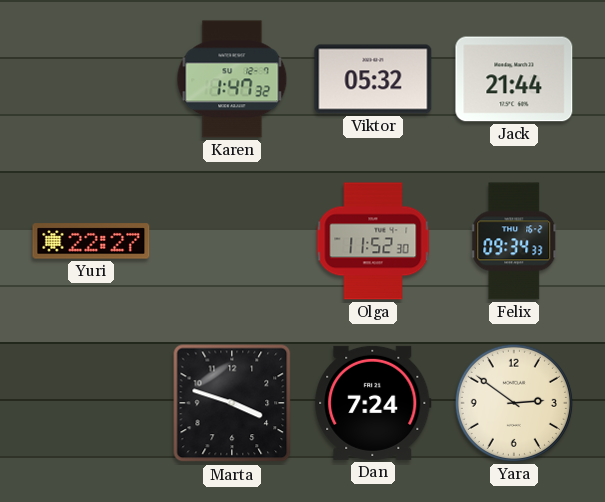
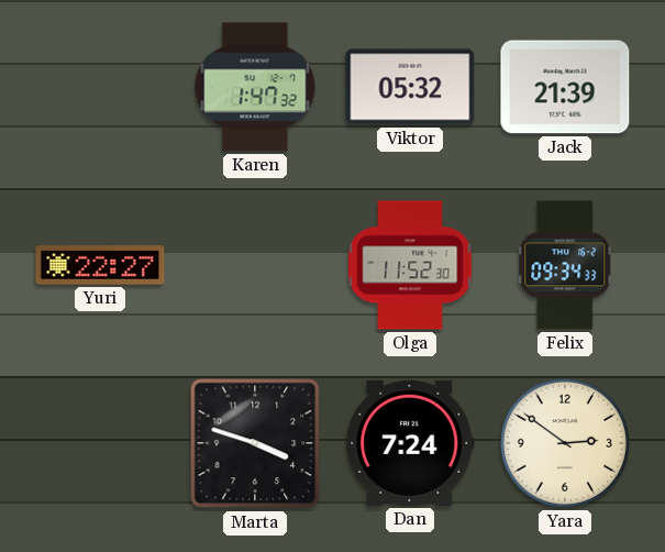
Jack: 21:44 -> 21:39
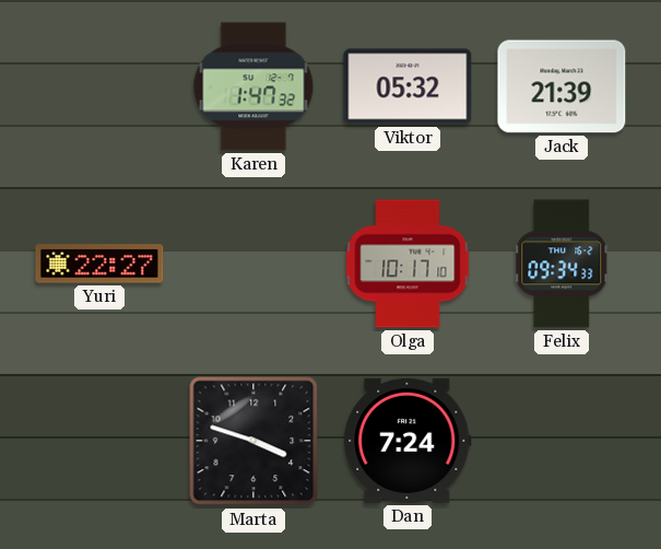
Olga: 11:52 -> 10:17
Yara: 2:51 -> none
